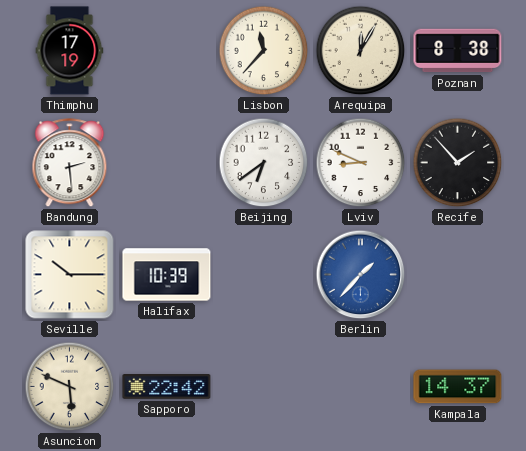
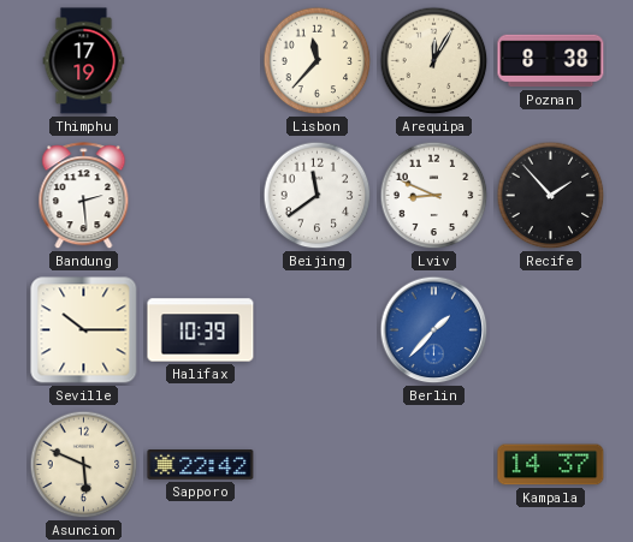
Beijing: 6:39 -> 11:39
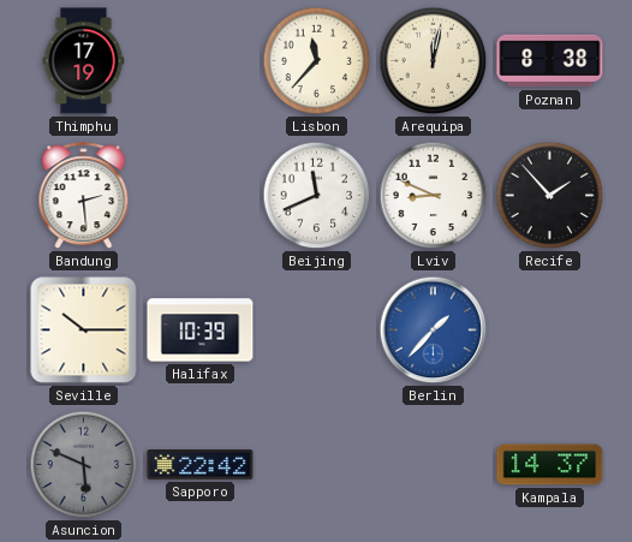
Arequipa: 12:05 -> 12:02
Beijing: 11:39 -> 11:41
Asuncion dial: cream -> grey
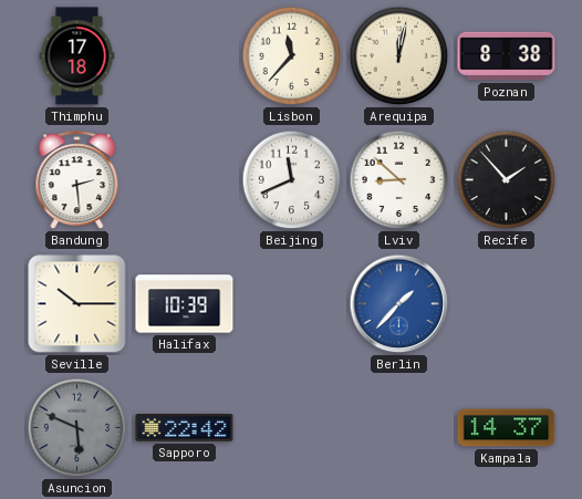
Thimphu: 17:19 -> 17:18
Lviv: 8:49 -> 8:52
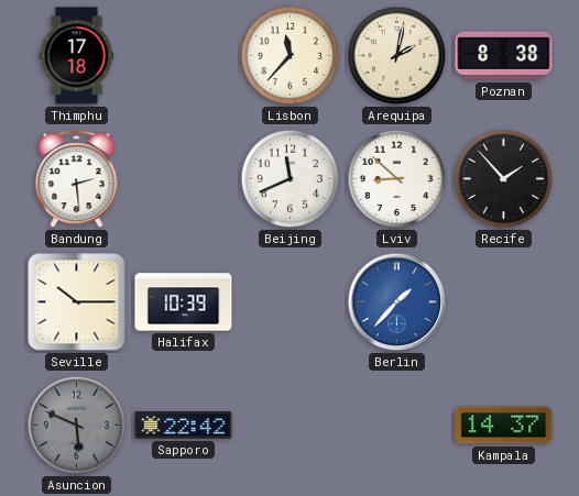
Arequipa: 12:02 -> 2:02
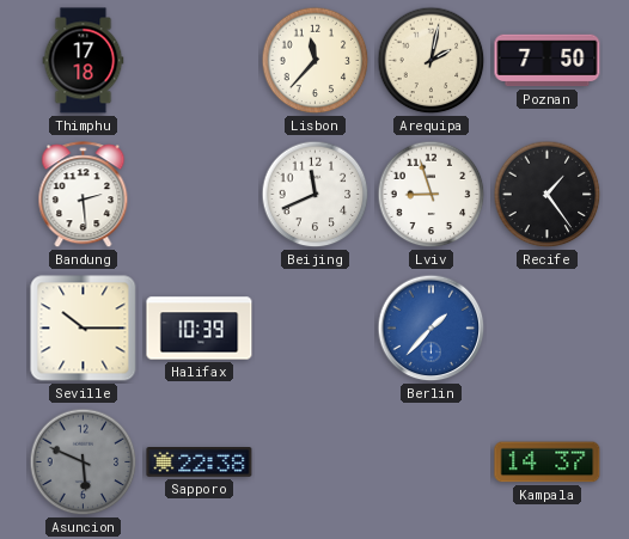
Poznan: 8:38 -> 7:50
Lviv: 8:52 -> 8:57
Recife: 1:53 -> 1:24
Sapporo: 22:42 -> 22:38
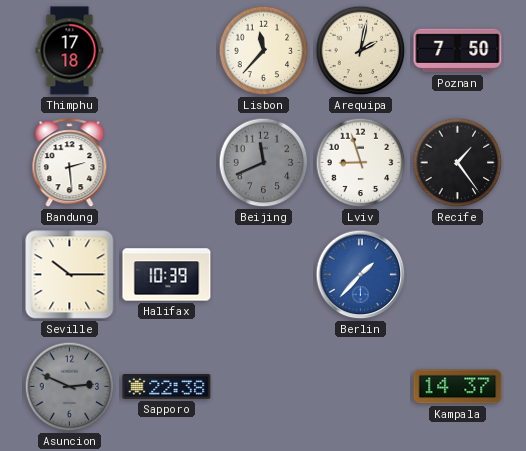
Beijing dial: white -> grey
Asuncion: 5:49 -> 2:49
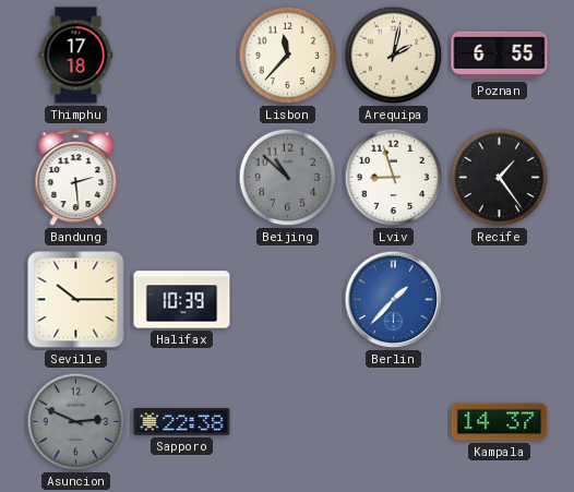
Poznan: 7:50 -> 6:55
Beijing: 11:41 -> 10:52
